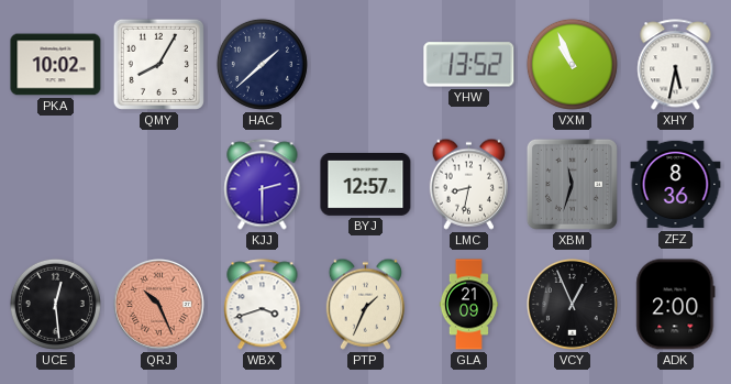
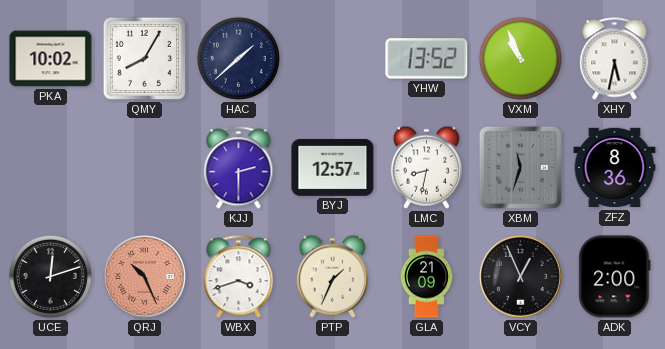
UCE: 12:29 -> 12:12
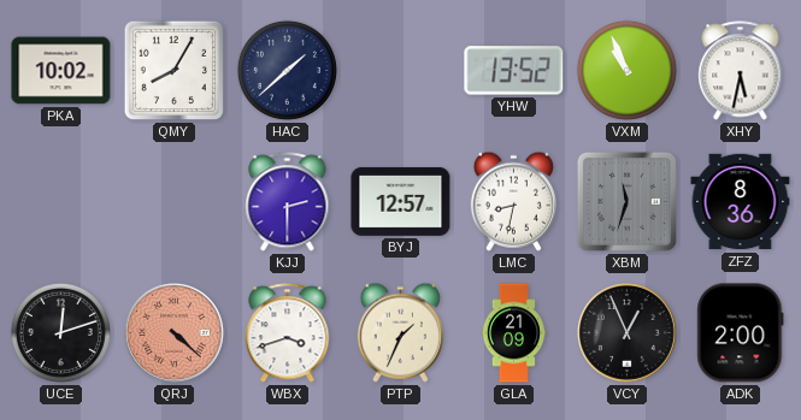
QRJ: 10:26 -> 4:22
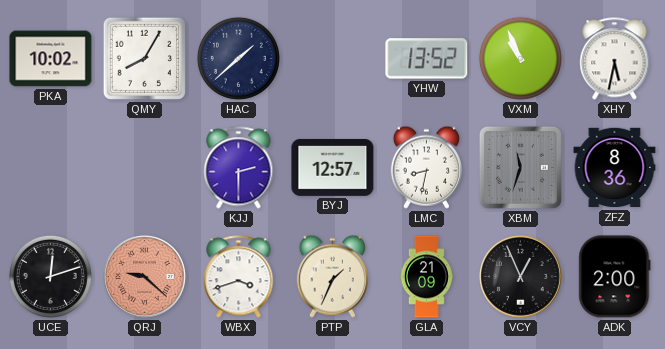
QRJ: 4:22 -> 9:22
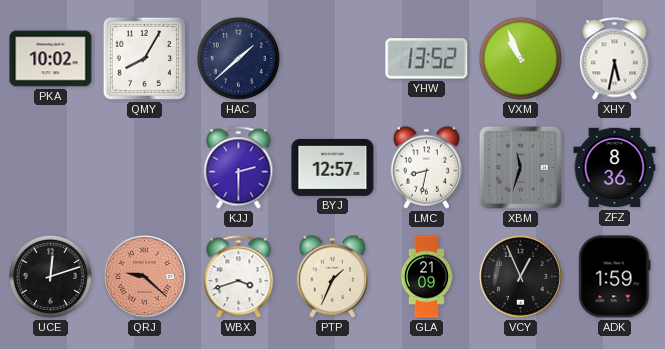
ADK: 2:00 -> 1:59
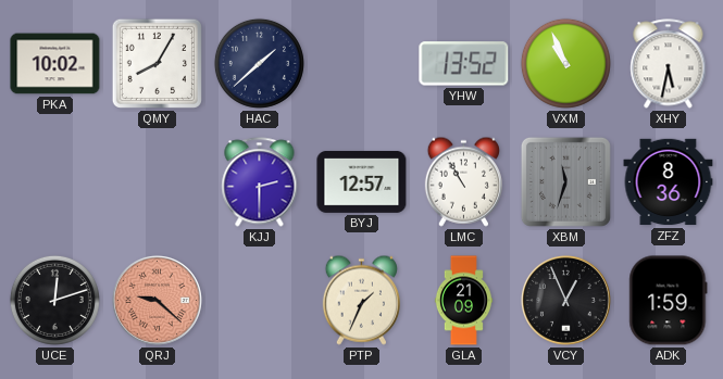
LMC: 8:32 -> 10:55
WBX: 3:42 -> none
